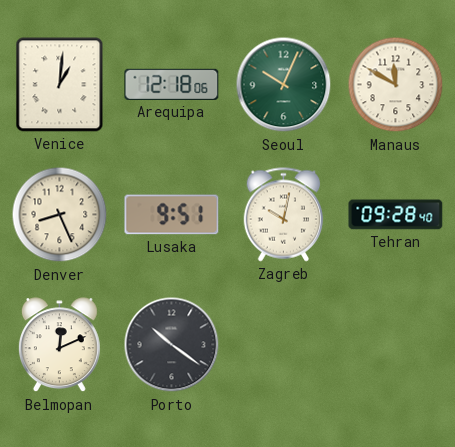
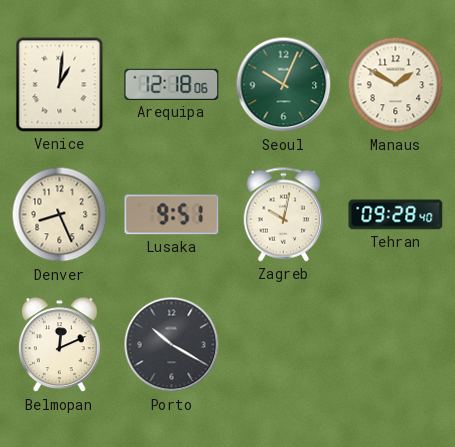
Manaus: 11:50 -> 1:50
Porto: 10:21 -> 10:20
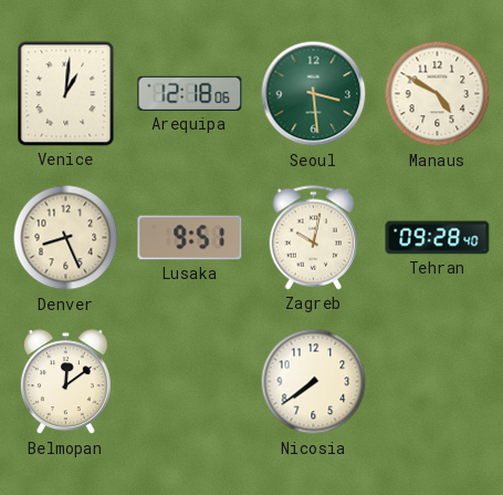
Seoul: 10:04 -> 3:29
Manaus: 1:50 -> 4:50
Belmopan: 12:11 -> 12:09
Porto: 10:20 -> none
Nicosia: none -> 7:39
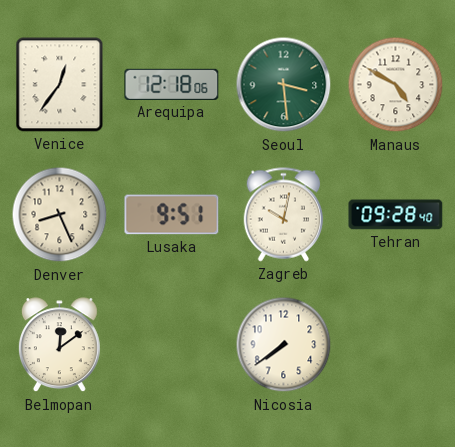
Venice: 1:01 -> 12:36
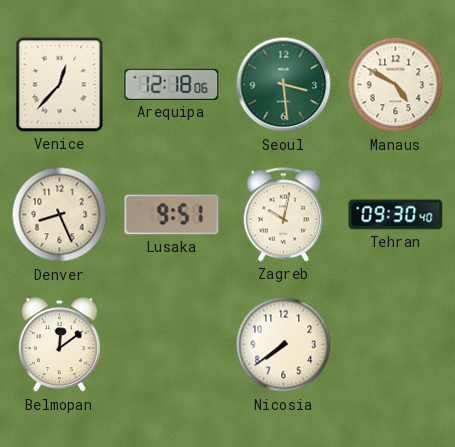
Venice: 12:36 -> 12:37
Tehran: 09:28 -> 09:30
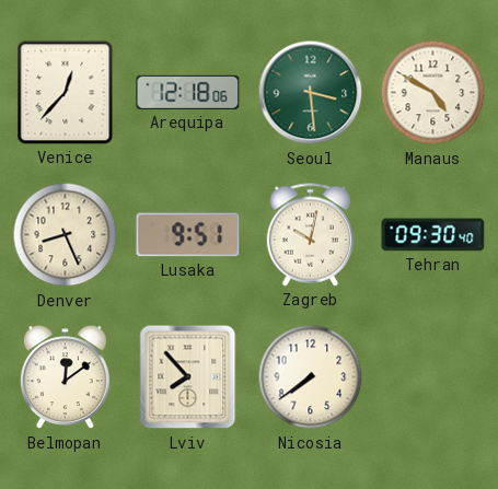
Lviv: none -> 7:53
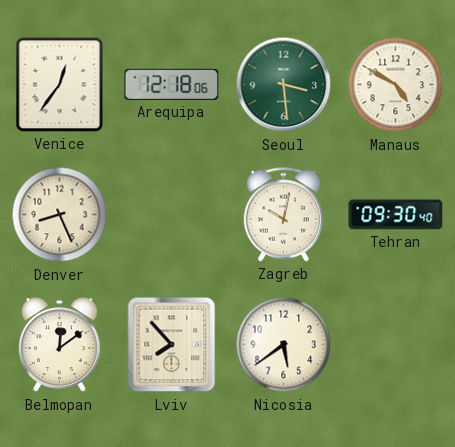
Venice: 12:37 -> 12:36
Lusaka: 9:51 -> none
Nicosia: 7:39 -> 5:39
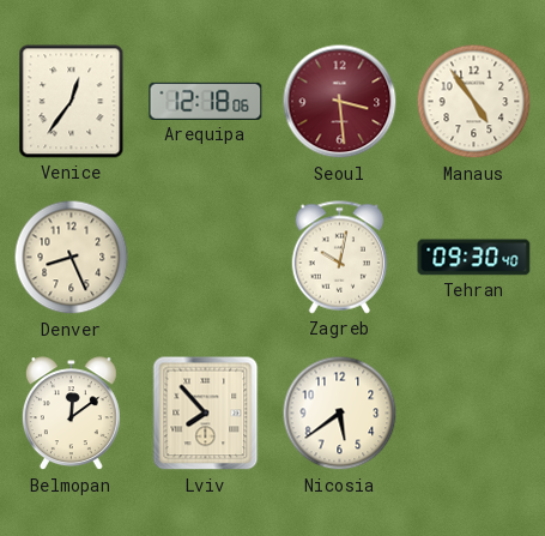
Seoul dial: green -> burgundy
Manaus: 4:50 -> 4:54
